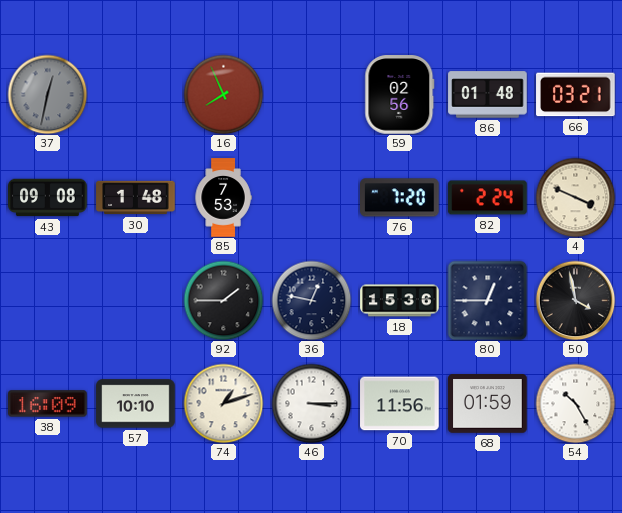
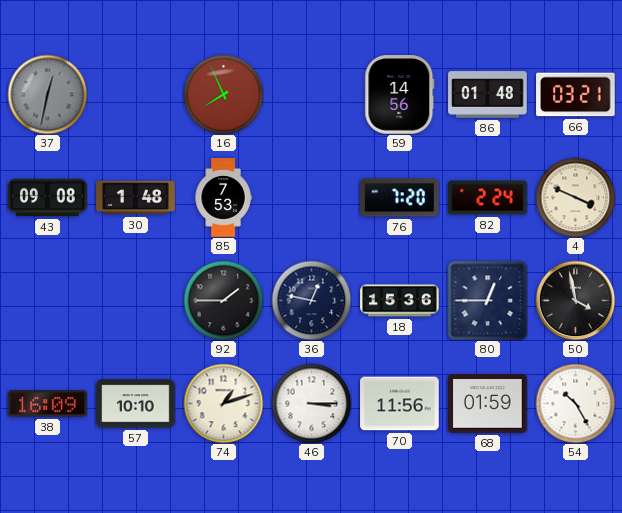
59: 02:56 -> 14:56
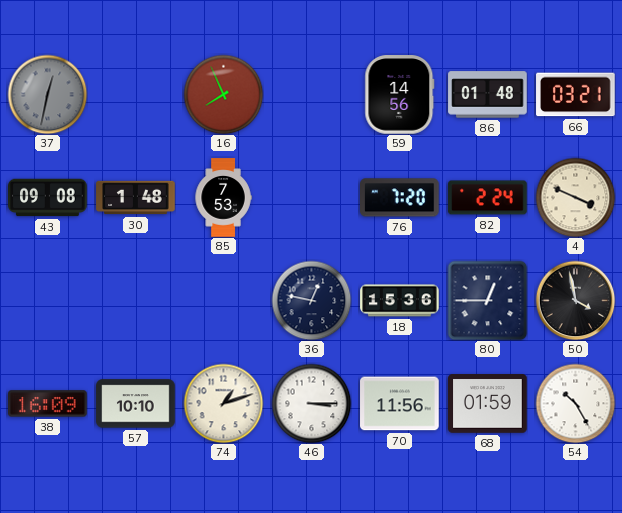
92: 1:45 -> none
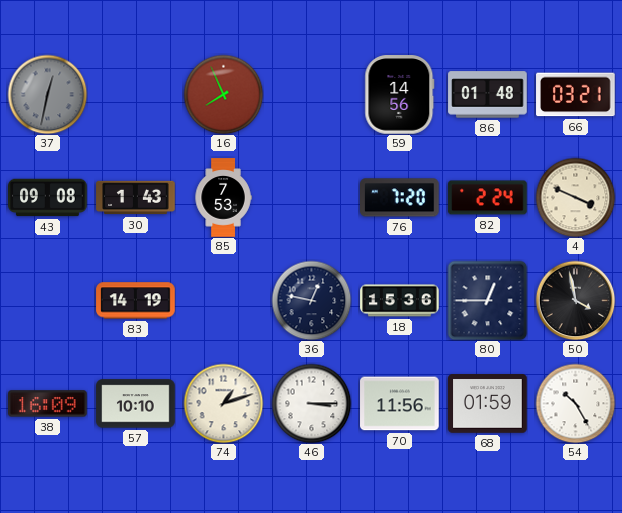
30: 1:48 -> 1:43
83: none -> 14:19
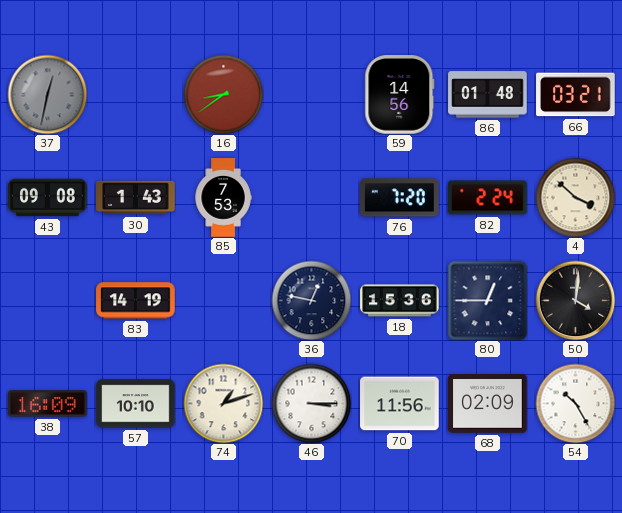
16: 7:56 -> 8:39
4: 3:49 -> 3:52
50: 3:58 -> 4:01
68: 01:59 -> 02:09
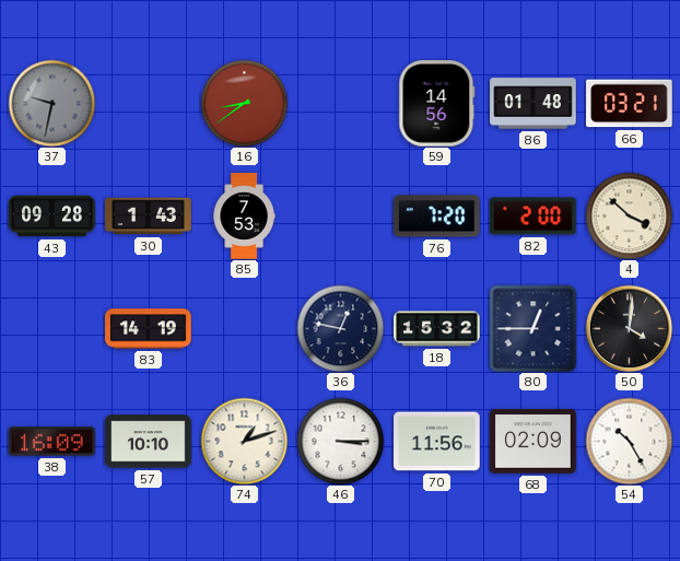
37: 12:32 -> 9:32
43: 09:08 -> 09:28
82: 2:24 -> 2:00
18: 15:36 -> 15:32
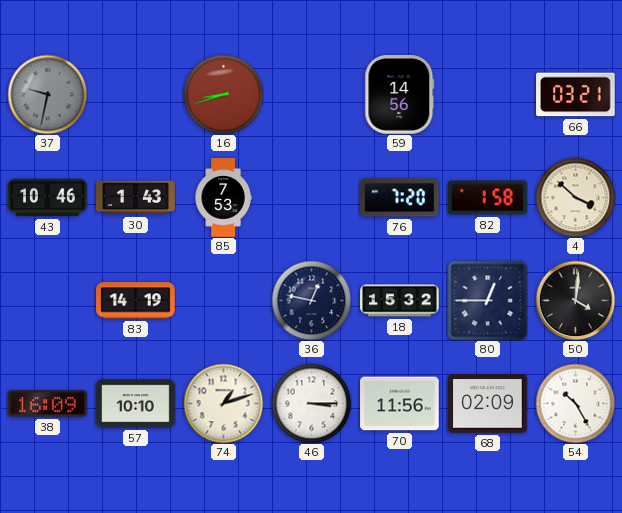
16: 8:39 -> 8:42
86: 01:48 -> none
43: 09:28 -> 10:46
82: 2:00 -> 1:58
